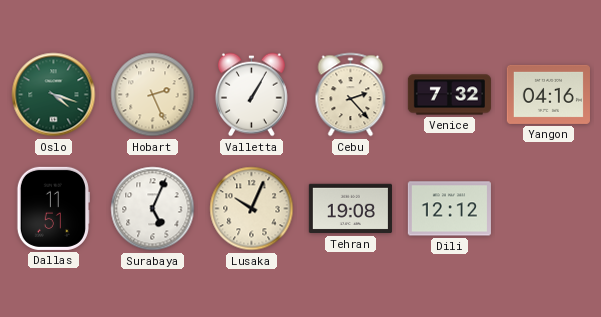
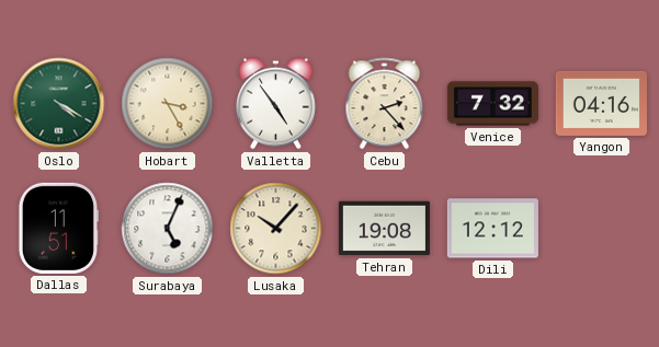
Oslo: 4:18 -> 4:20
Hobart: 2:26 -> 3:25
Valletta: 1:05 -> 4:54
Lusaka: 10:04 -> 10:07
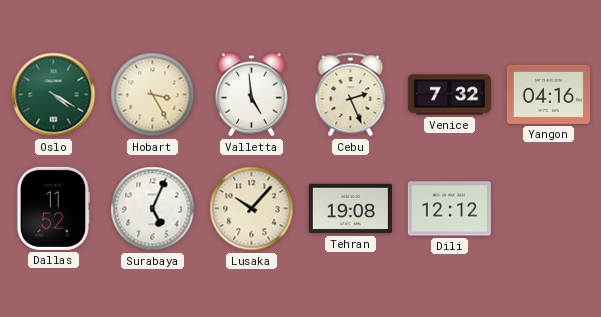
Valletta: 4:54 -> 4:59
Cebu: 2:23 -> 2:26
Dallas: 11:51 -> 11:52
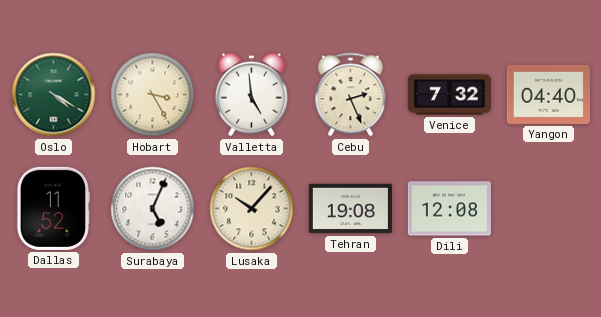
Yangon: 04:16 -> 04:40
Dili: 12:12 -> 12:08
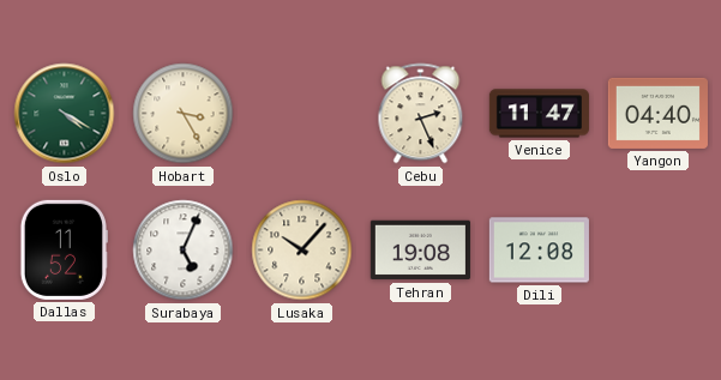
Valletta: 4:59 -> none
Venice: 7:32 -> 11:47
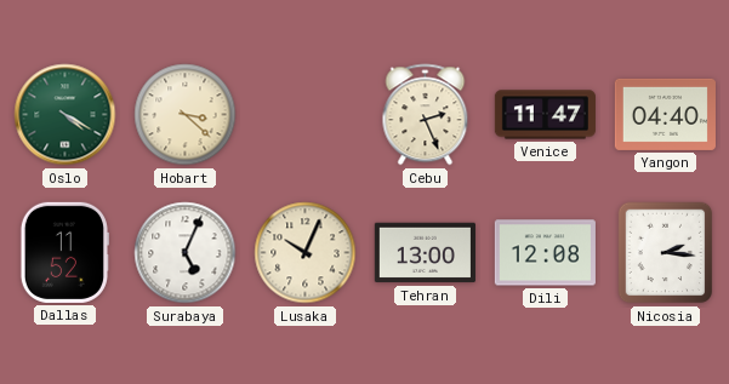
Hobart: 3:25 -> 3:22
Lusaka: 10:07 -> 10:04
Tehran: 19:08 -> 13:00
Nicosia: none -> 2:16
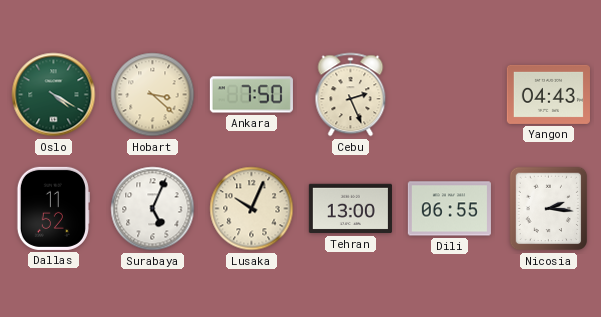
Ankara: none -> 7:50
Venice: 11:47 -> none
Yangon: 04:40 -> 04:43
Dili: 12:08 -> 06:55
